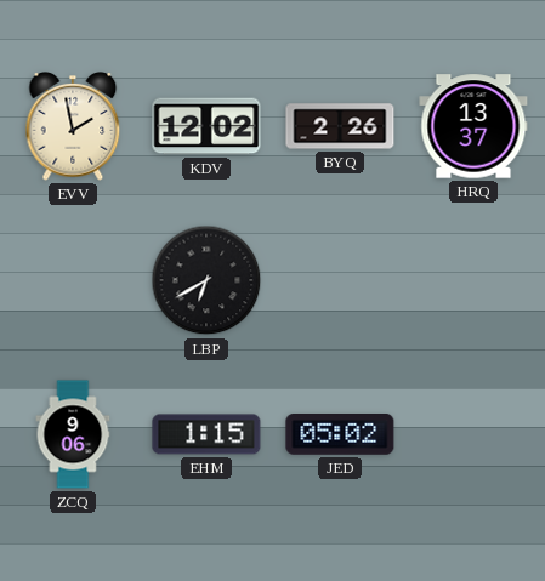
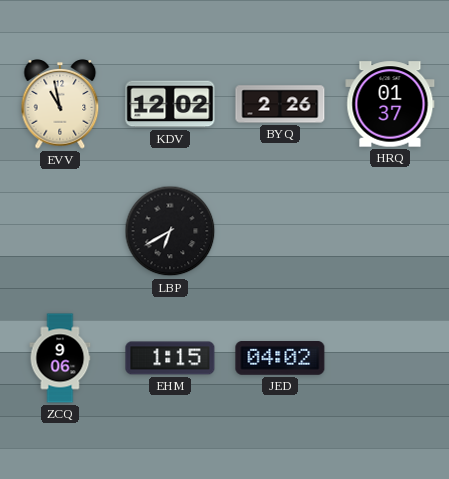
EVV: 1:58 -> 10:58
HRQ: 13:37 -> 01:37
JED: 05:02 -> 04:02
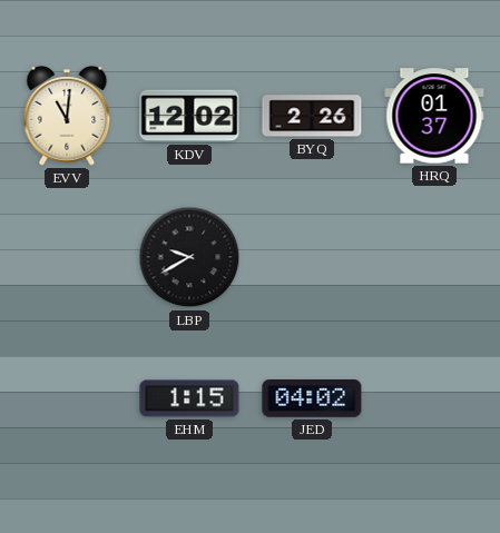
EVV: 10:58 -> 11:01
LBP: 6:40 -> 9:40
ZCQ: 9:06 -> none
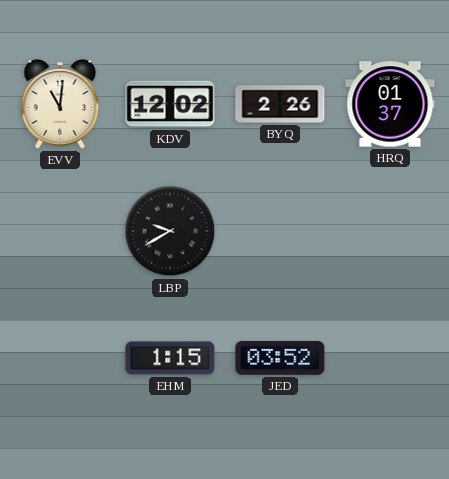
JED: 04:02 -> 03:52
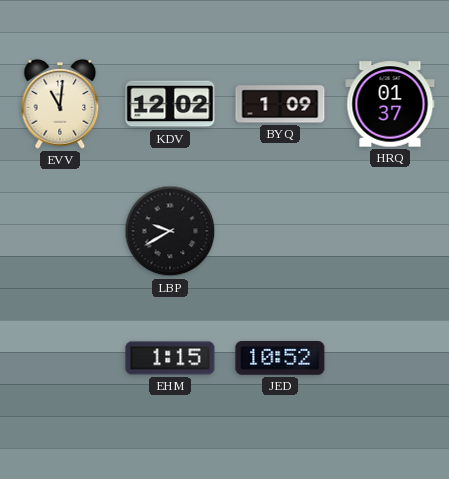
BYQ: 2:26 -> 1:09
JED: 03:52 -> 10:52
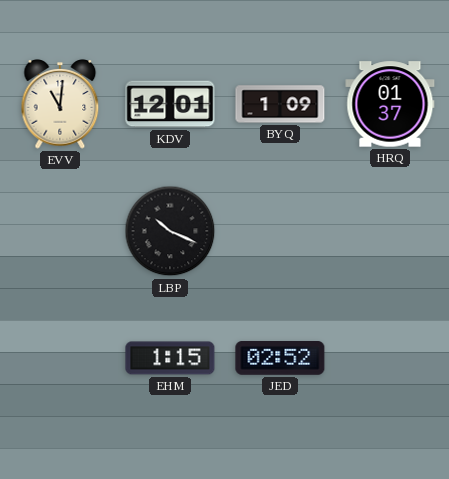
KDV: 12:02 -> 12:01
LBP: 9:40 -> 10:19
JED: 10:52 -> 02:52
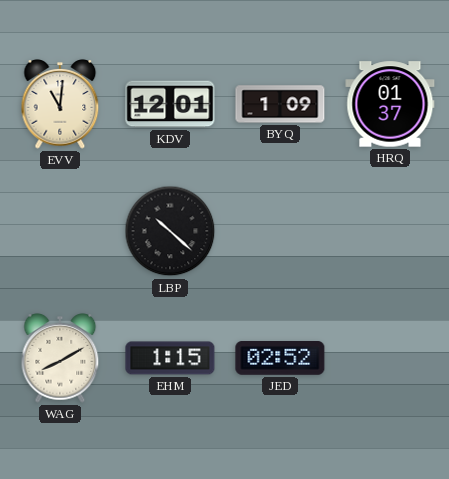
LBP: 10:19 -> 10:22
WAG: none -> 8:10
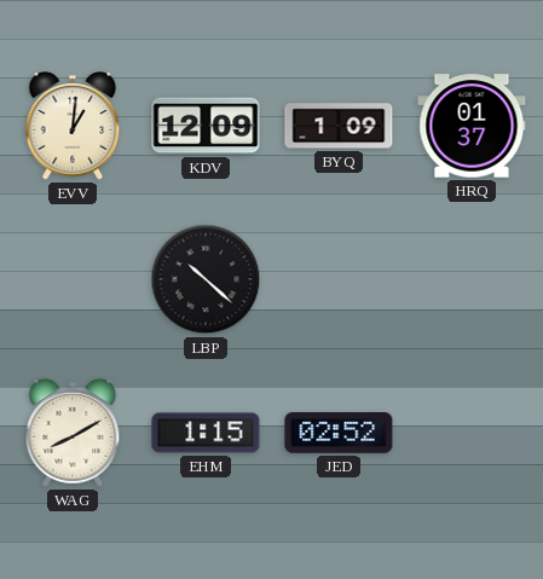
EVV: 11:01 -> 1:01
KDV: 12:01 -> 12:09
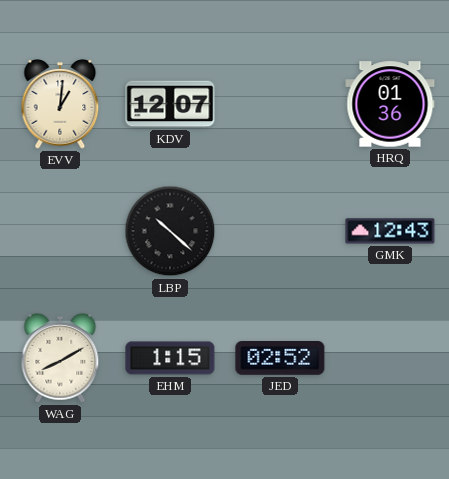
KDV: 12:09 -> 12:07
BYQ: 1:09 -> none
HRQ: 01:37 -> 01:36
GMK: none -> 12:43
